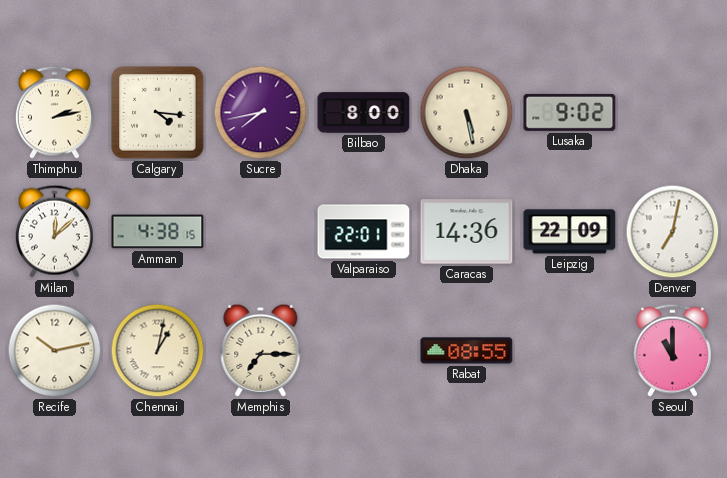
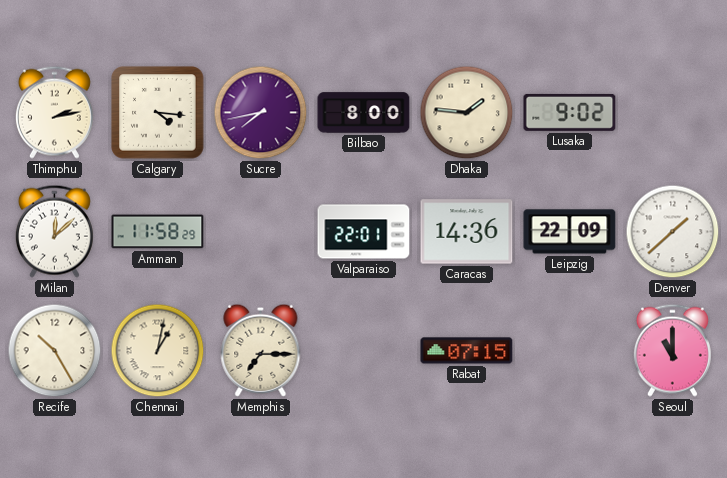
Dhaka: 5:28 -> 1:46
Amman: 4:38 -> 11:58
Denver: 7:02 -> 1:38
Recife: 10:13 -> 10:25
Rabat: 08:55 -> 07:15
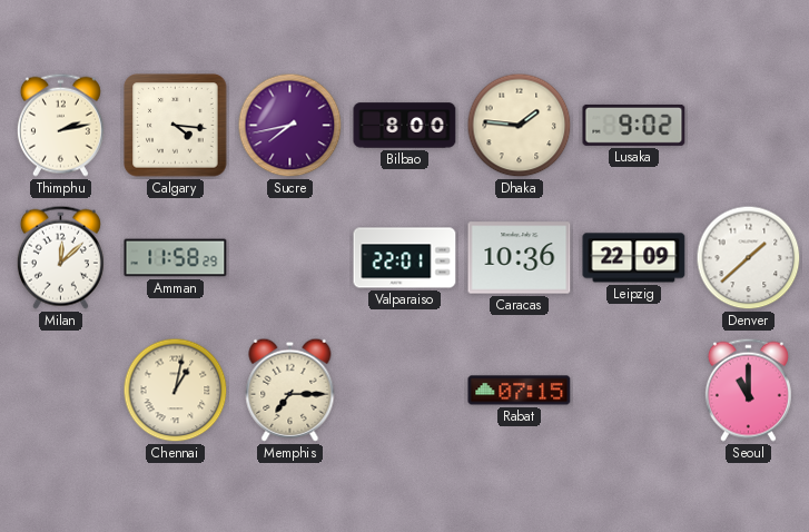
Caracas: 14:36 -> 10:36
Recife: 10:25 -> none
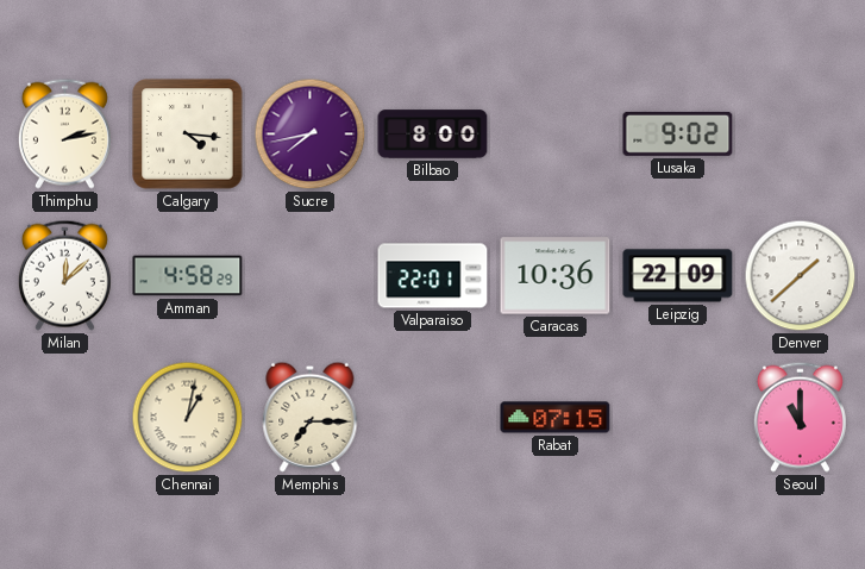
Dhaka: 1:46 -> none
Amman: 11:58 -> 4:58
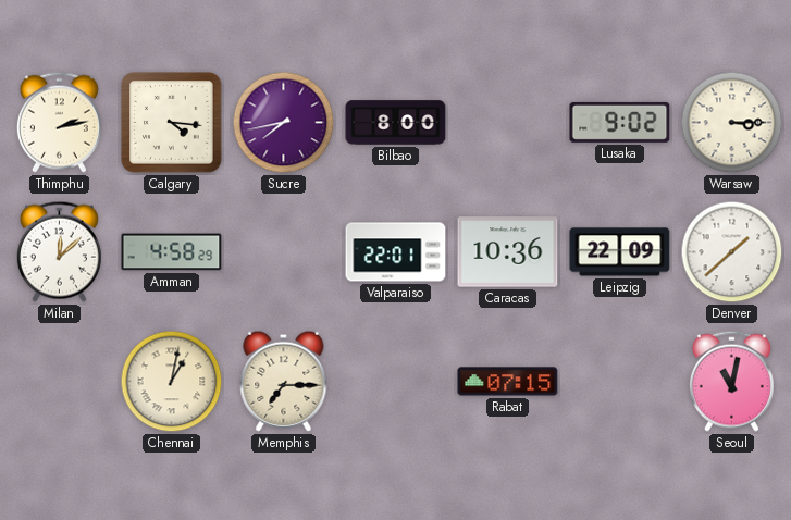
Warsaw: none -> 3:15
Seoul: 11:00 -> 11:02
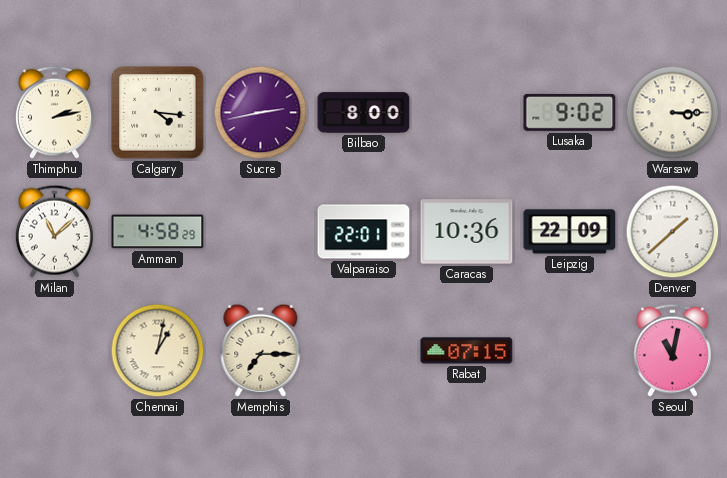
Sucre: 7:43 -> 2:43
Milan: 12:08 -> 11:08
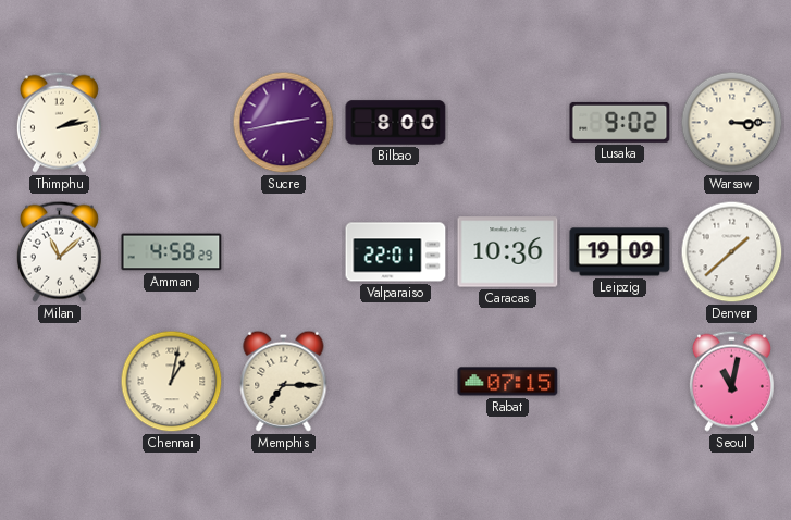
Calgary: 4:16 -> none
Leipzig: 22:09 -> 19:09
